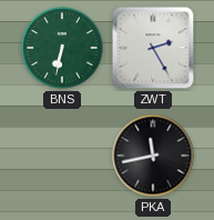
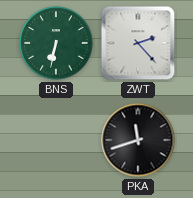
ZWT: 2:25 -> 2:23
PKA: 11:43 -> 11:42
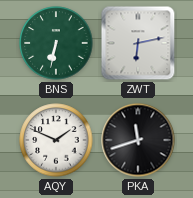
ZWT: 2:23 -> 6:13
AQY: none -> 1:49
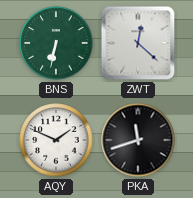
ZWT: 6:13 -> 12:22
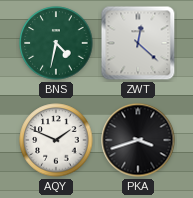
BNS: 6:32 -> 4:32
PKA: 11:42 -> 3:42
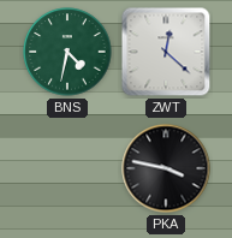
AQY: 1:49 -> none
PKA: 3:42 -> 3:47
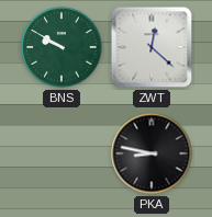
BNS: 4:32 -> 9:50
PKA: 3:47 -> 8:47
